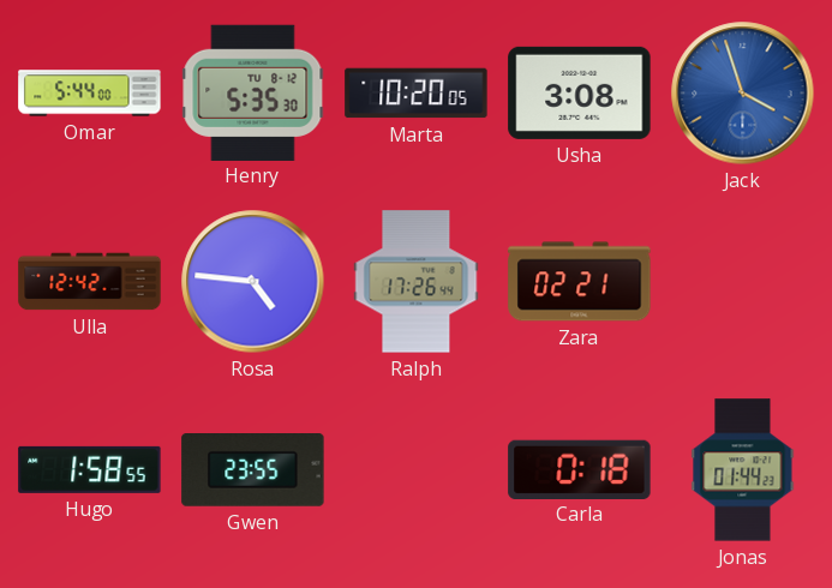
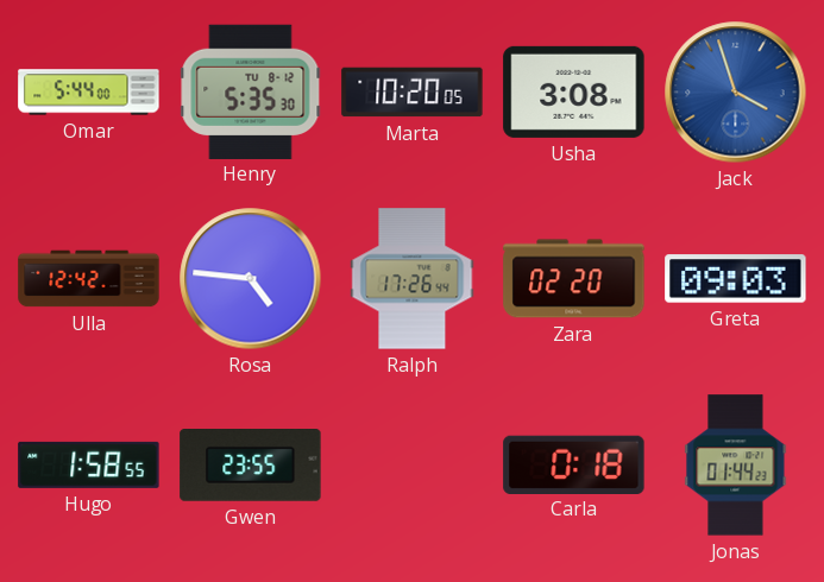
Zara: 02:21 -> 02:20
Greta: none -> 09:03
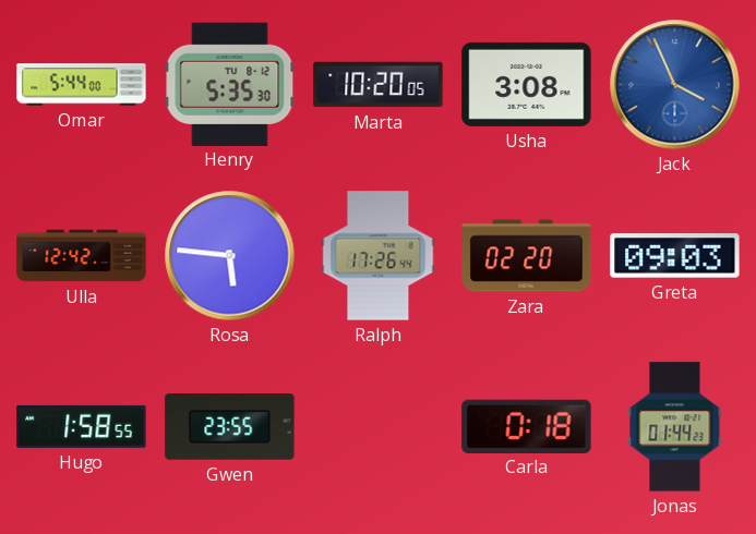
Jack: 3:57 -> 3:56
Rosa: 4:46 -> 5:46
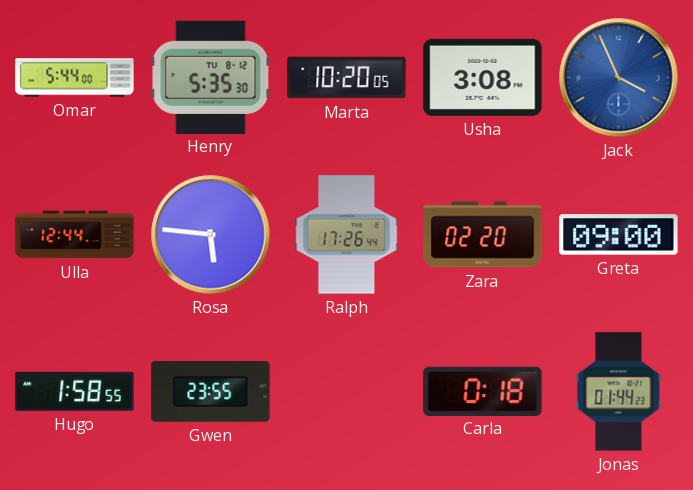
Ulla: 12:42 -> 12:44
Greta: 09:03 -> 09:00
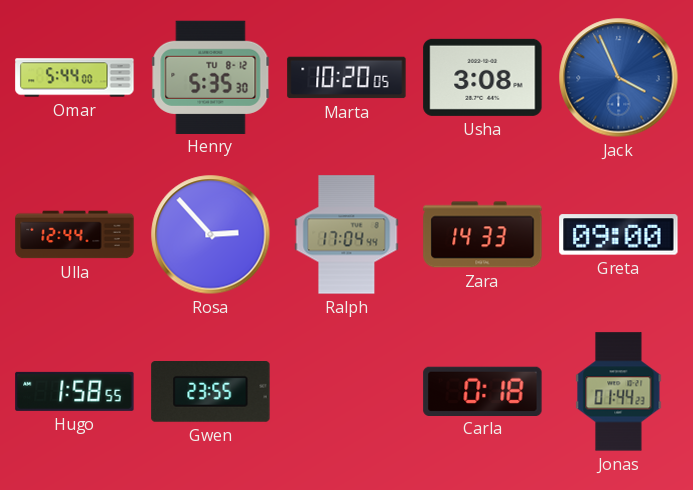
Rosa: 5:46 -> 2:53
Ralph: 17:26 -> 17:04
Zara: 02:20 -> 14:33
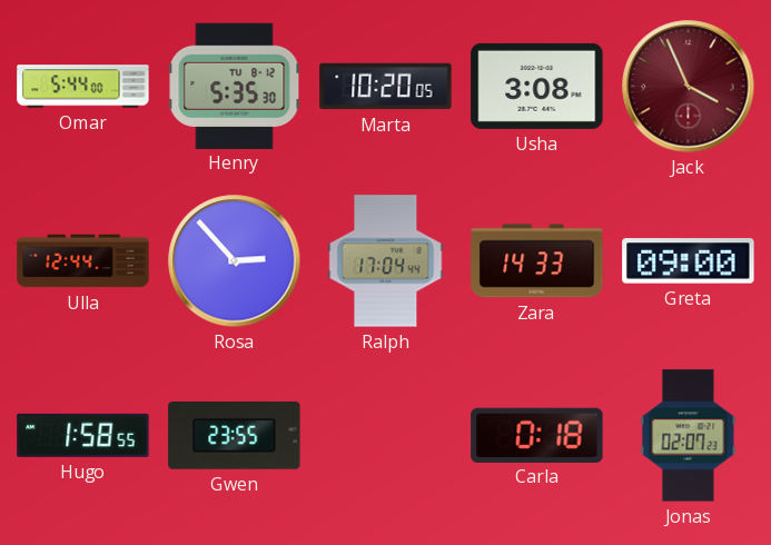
Jack dial: blue -> burgundy
Jonas: 01:44 -> 02:07
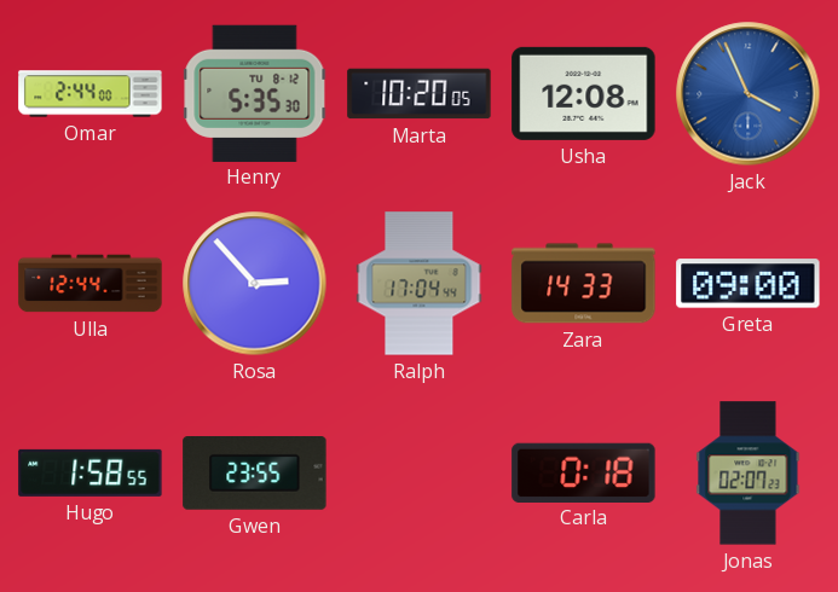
Omar: 5:44 -> 2:44
Usha: 3:08 -> 12:08
Jack dial: burgundy -> blue
